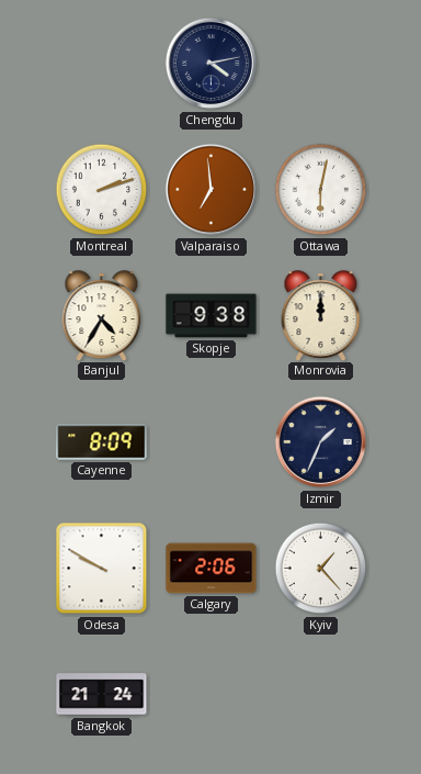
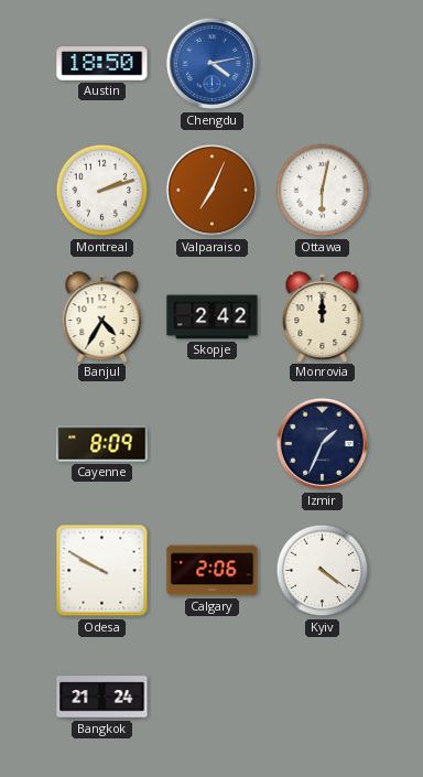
Austin: none -> 18:50
Chengdu dial: navy -> blue
Valparaiso: 6:59 -> 7:04
Skopje: 9:38 -> 2:42
Kyiv: 1:23 -> 4:21
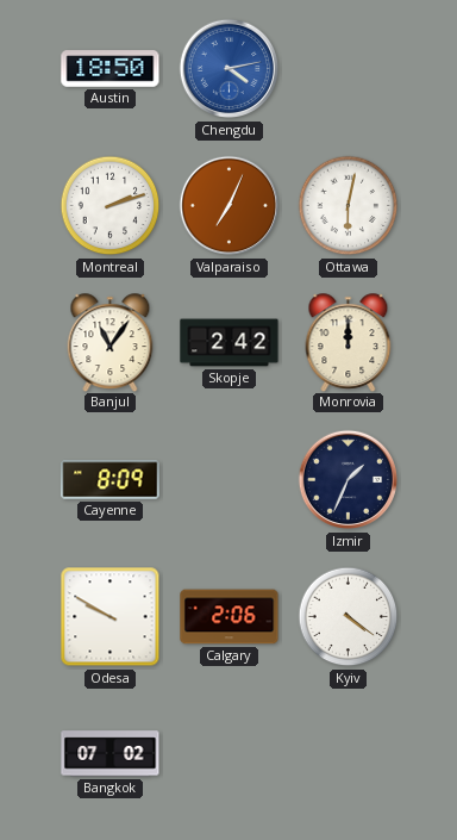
Banjul: 4:35 -> 11:06
Bangkok: 21:24 -> 07:02
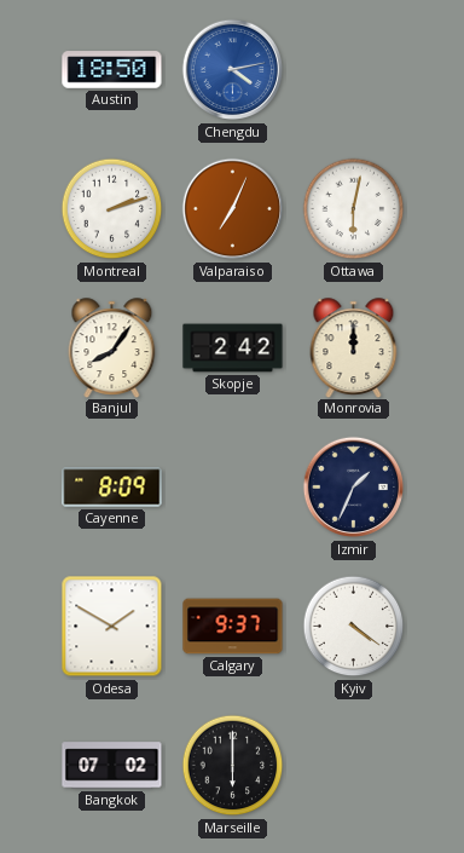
Banjul: 11:06 -> 8:06
Odesa: 9:50 -> 1:50
Calgary: 2:06 -> 9:37
Marseille: none -> 6:00
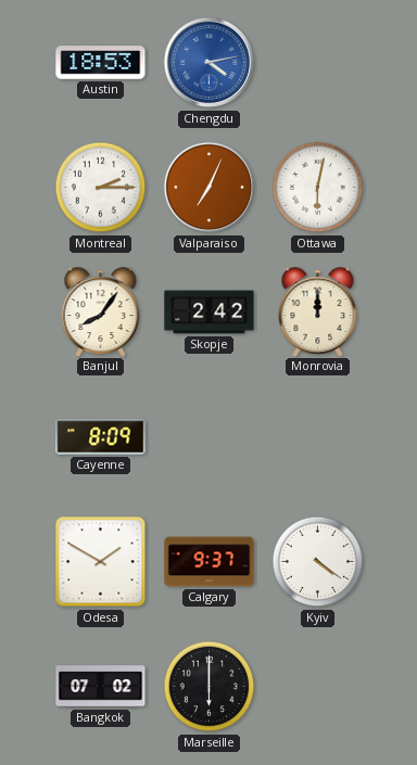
Austin: 18:50 -> 18:53
Montreal: 2:12 -> 2:15
Izmir: 1:34 -> none
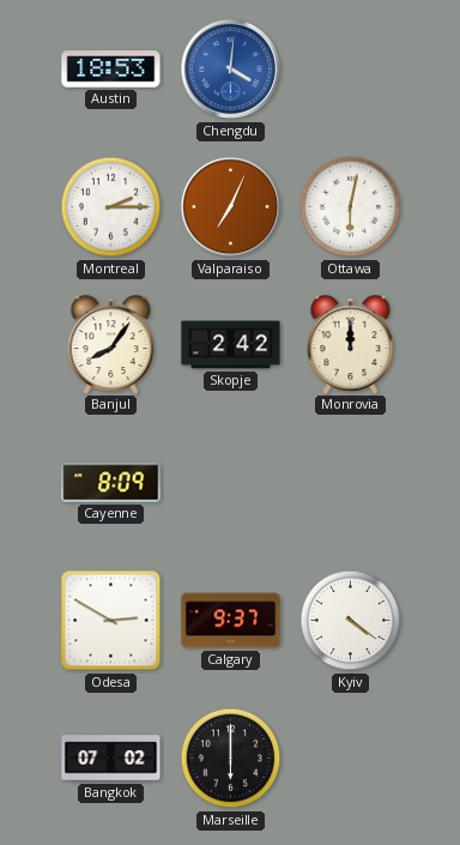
Chengdu: 4:13 -> 4:01
Odesa: 1:50 -> 2:50
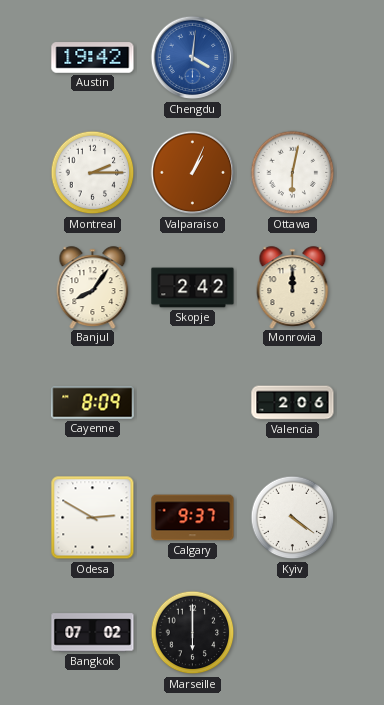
Austin: 18:53 -> 19:42
Valparaiso: 7:04 -> 1:04
Valencia: none -> 2:06
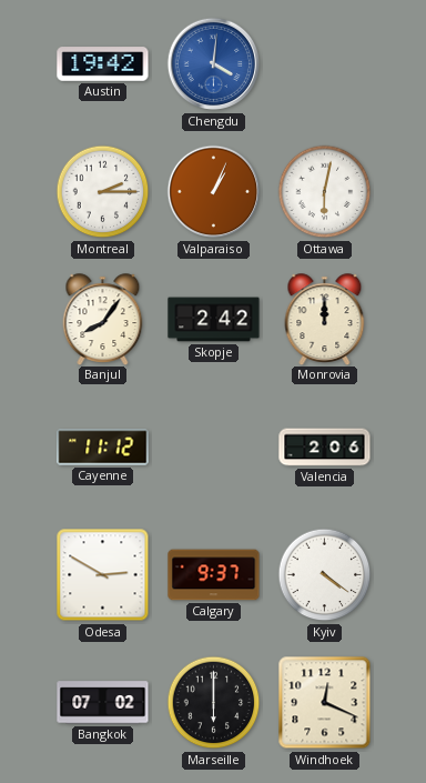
Cayenne: 8:09 -> 11:12
Windhoek: none -> 12:19
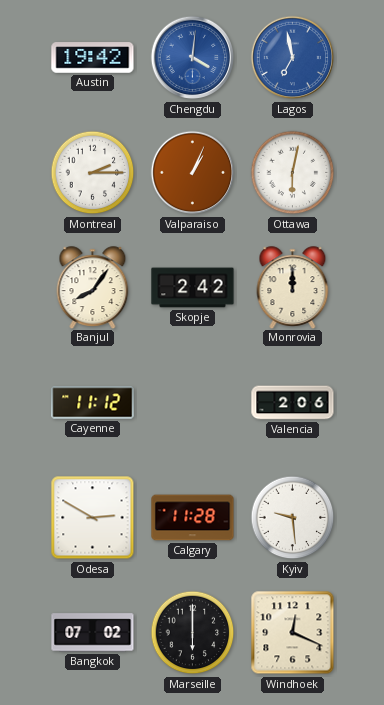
Lagos: none -> 6:58
Calgary: 9:37 -> 11:28
Kyiv: 4:21 -> 9:29
